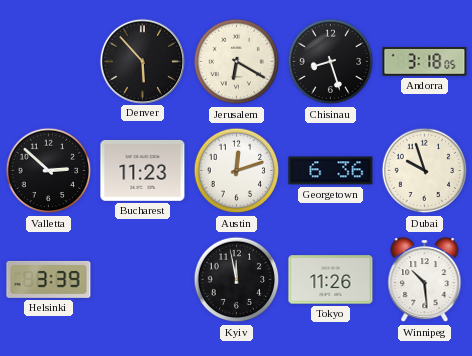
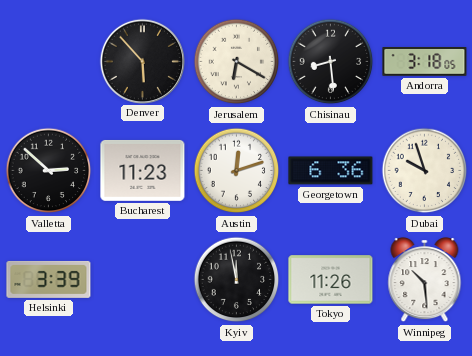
Chisinau: 8:27 -> 8:29
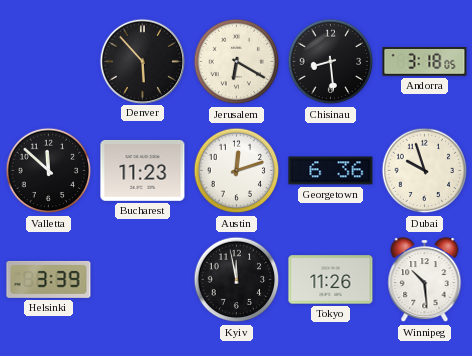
Valletta: 2:52 -> 11:52
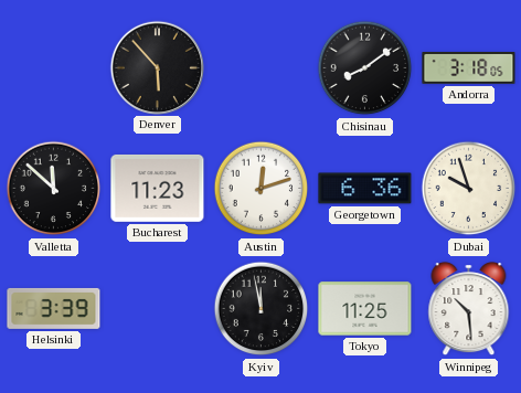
Jerusalem: 6:20 -> none
Chisinau: 8:29 -> 8:09
Tokyo: 11:26 -> 11:25
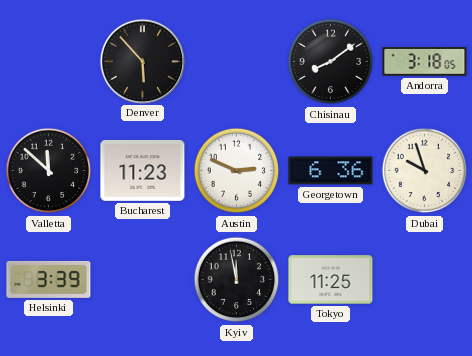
Austin: 12:12 -> 2:49
Winnipeg: 10:29 -> none
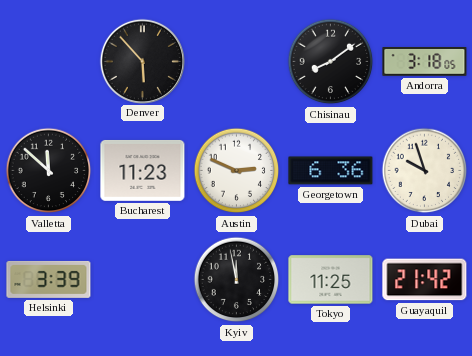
Guayaquil: none -> 21:42
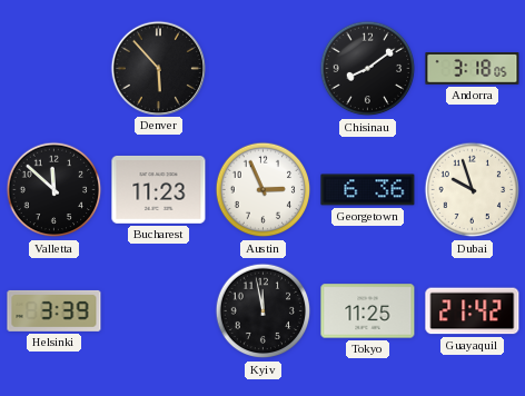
Austin: 2:49 -> 2:56
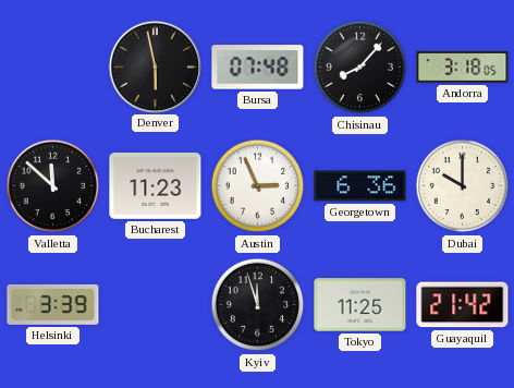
Denver: 5:53 -> 5:58
Bursa: none -> 07:48
Chisinau: 8:09 -> 8:07
Dubai: 9:57 -> 10:00
Kyiv: 11:58 -> 11:57
